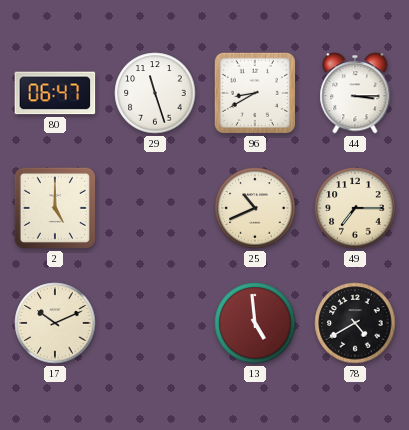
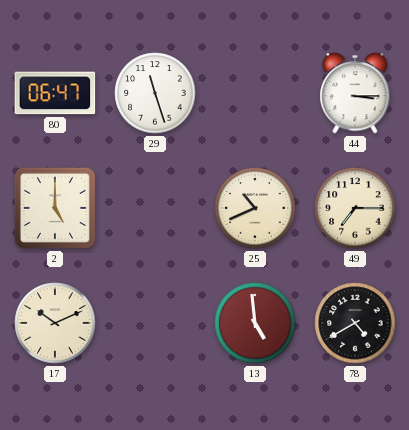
96: 8:40 -> none
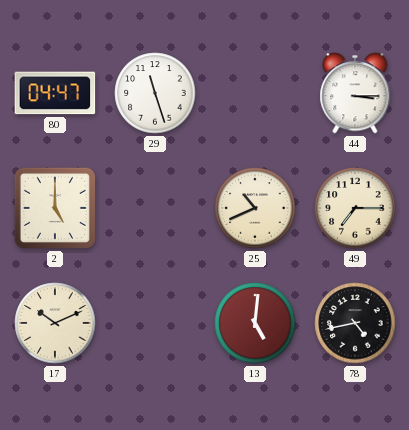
80: 06:47 -> 04:47
13: 4:59 -> 5:01
78: 4:40 -> 4:43
